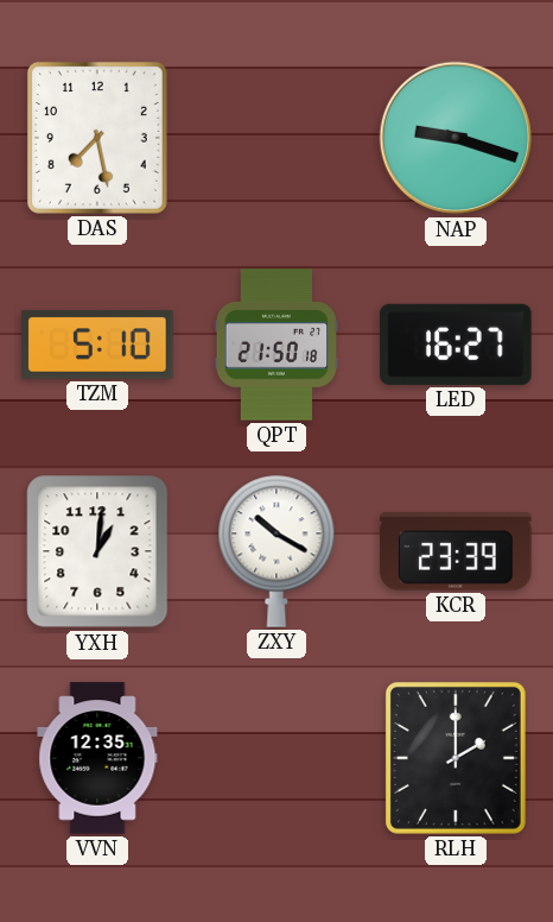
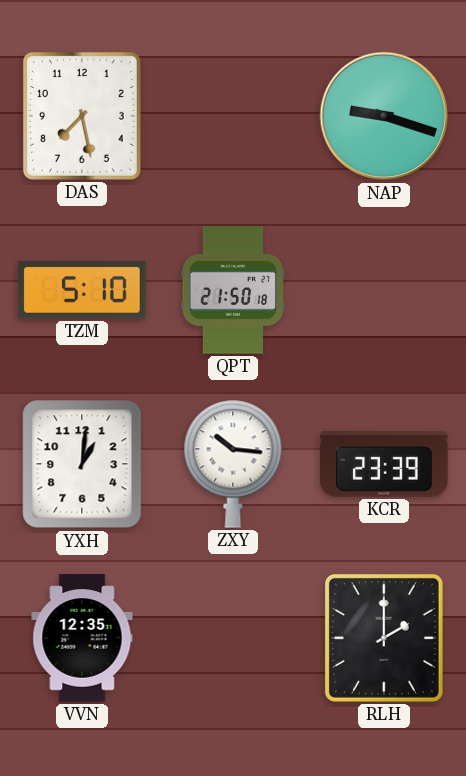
LED: 16:27 -> none
ZXY: 10:20 -> 10:16
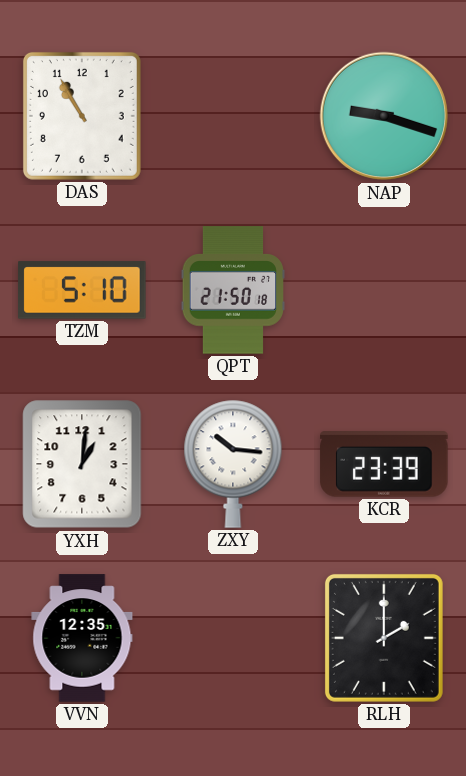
DAS: 7:28 -> 10:55
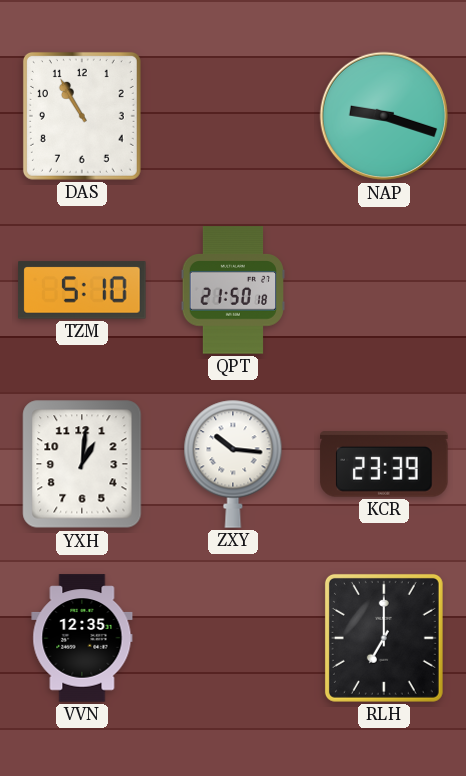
RLH: 2:00 -> 7:00
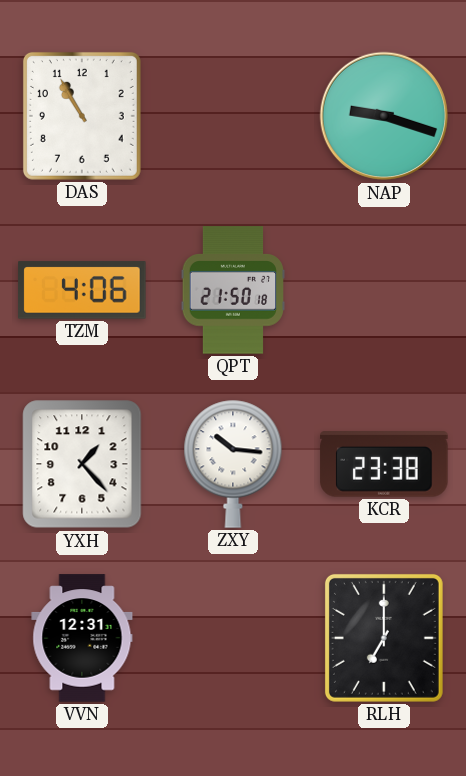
TZM: 5:10 -> 4:06
YXH: 1:01 -> 1:23
KCR: 23:39 -> 23:38
VVN: 12:35 -> 12:31
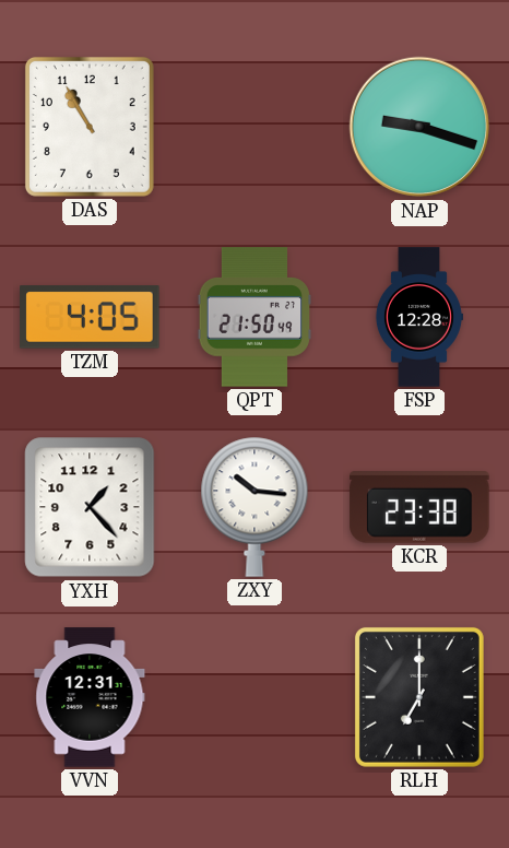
TZM: 4:06 -> 4:05
QPT: 21:50:18 -> 21:50:49
FSP: none -> 12:28
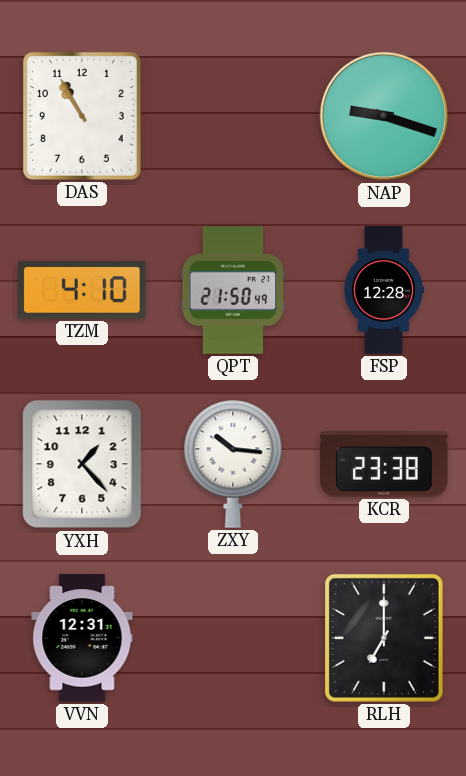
TZM: 4:05 -> 4:10
